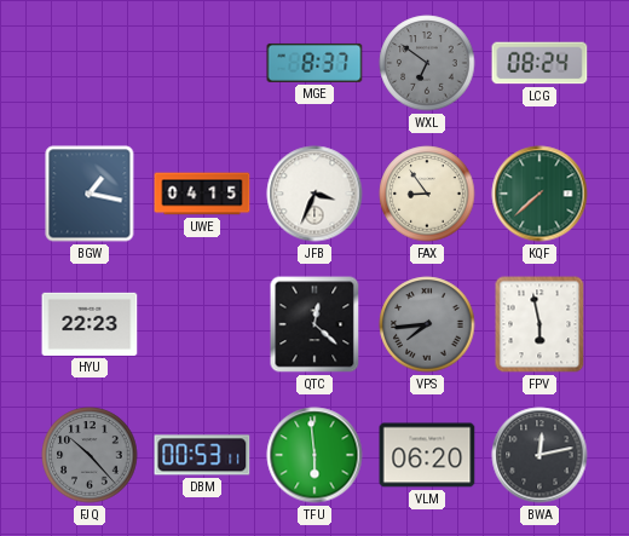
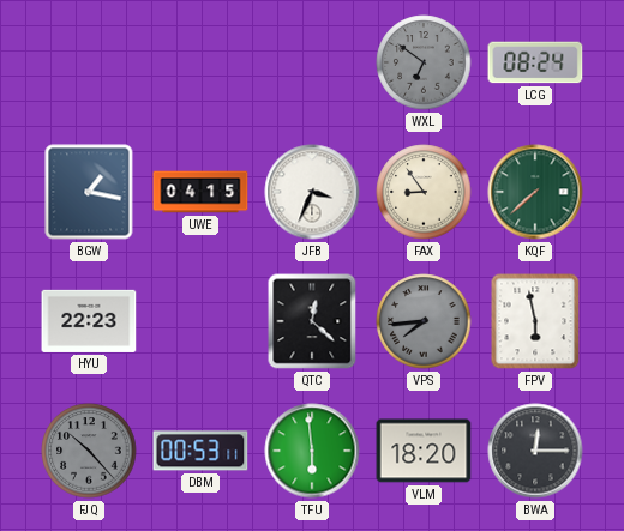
MGE: 8:37 -> none
VLM: 06:20 -> 18:20
BWA: 12:13 -> 12:15
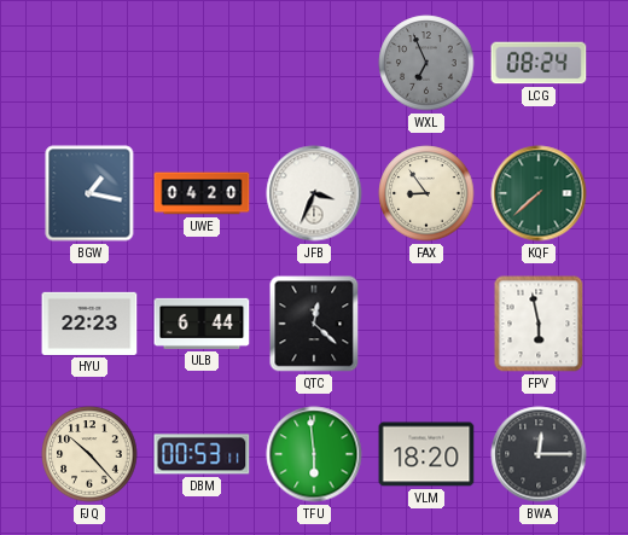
WXL: 6:51 -> 6:56
UWE: 04:15 -> 04:20
ULB: none -> 6:44
VPS: 7:44 -> none
FJQ dial: grey -> cream
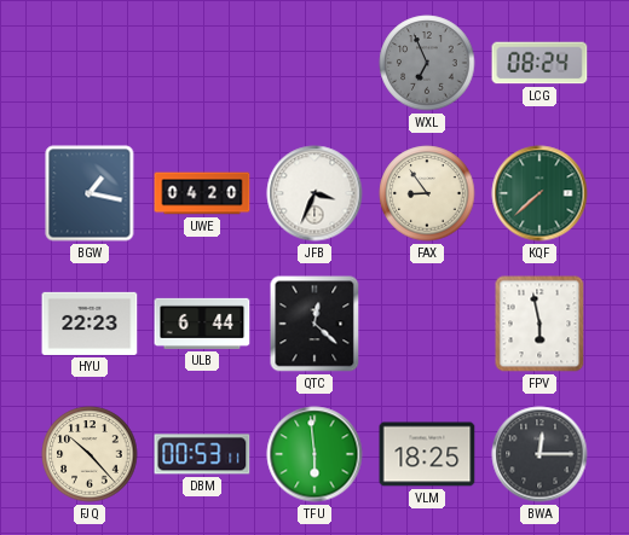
VLM: 18:20 -> 18:25
